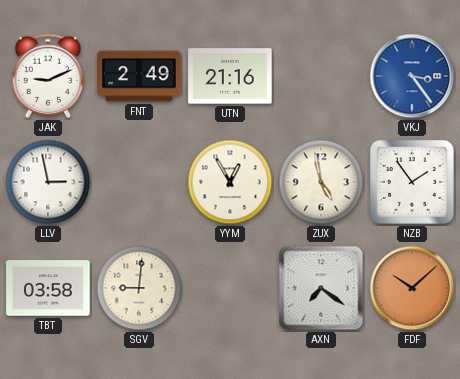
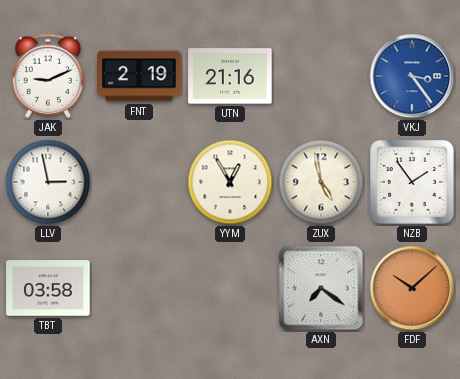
FNT: 2:49 -> 2:19
SGV: 9:01 -> none
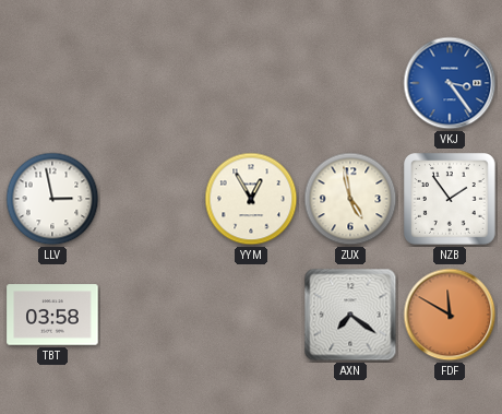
JAK: 9:11 -> none
FNT: 2:19 -> none
UTN: 21:16 -> none
FDF: 10:08 -> 11:50
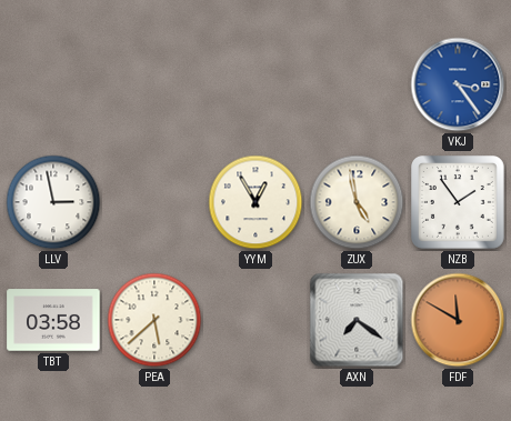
PEA: none -> 5:38
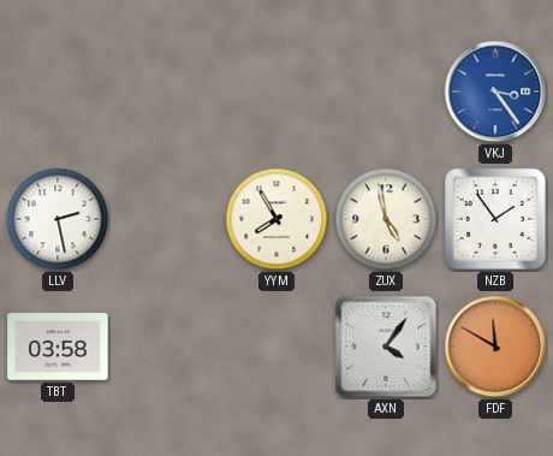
LLV: 2:58 -> 2:28
YYM: 12:55 -> 7:55
PEA: 5:38 -> none
AXN: 7:21 -> 4:06
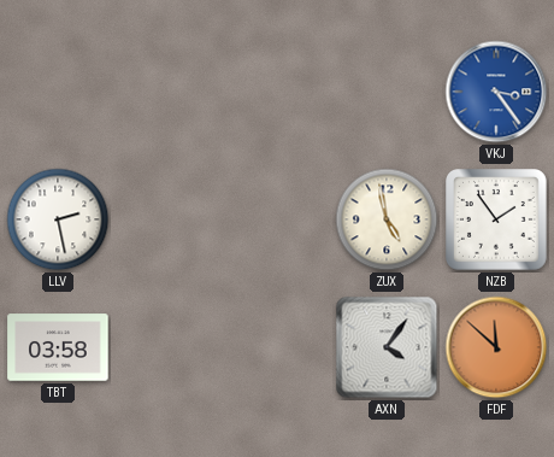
YYM: 7:55 -> none
FDF: 11:50 -> 11:52
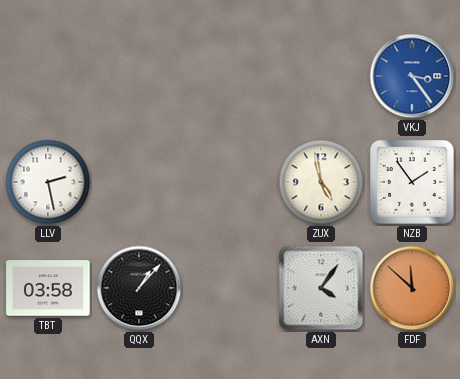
QQX: none -> 1:07
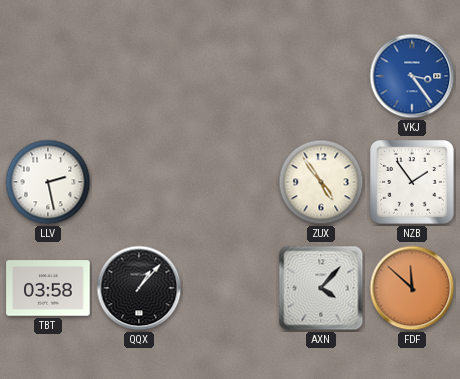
ZUX: 4:58 -> 4:54
AXN: 4:06 -> 4:07
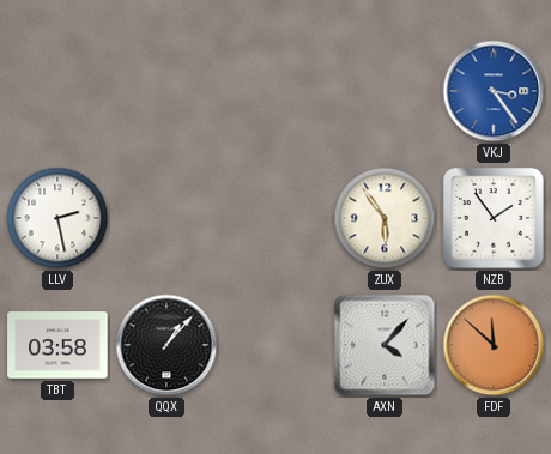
ZUX: 4:54 -> 5:54
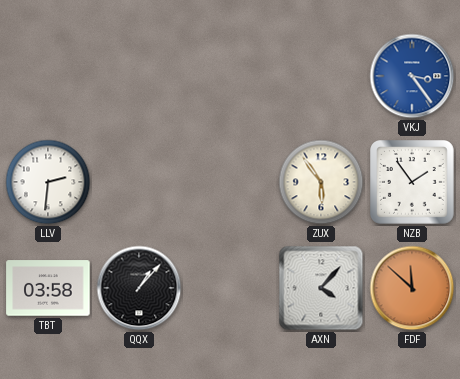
LLV: 2:28 -> 2:31
